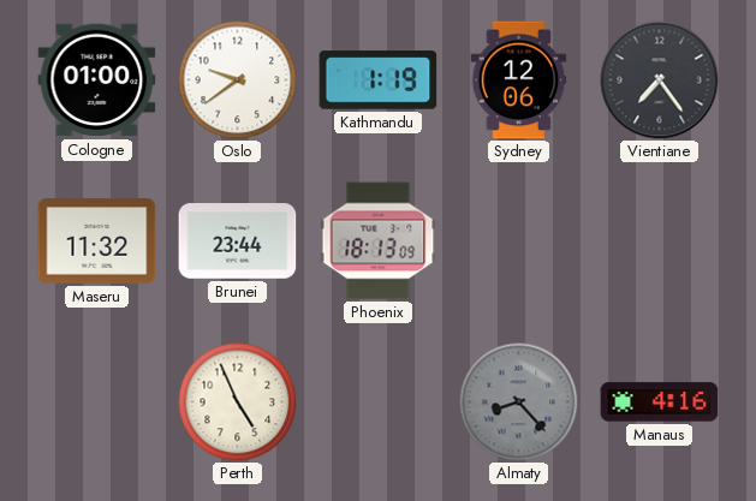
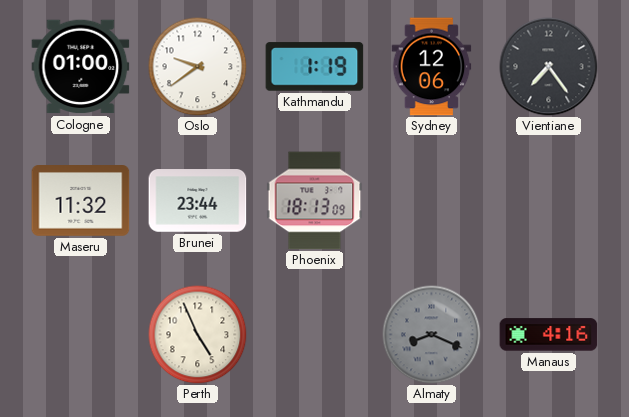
Almaty: 8:23 -> 8:19
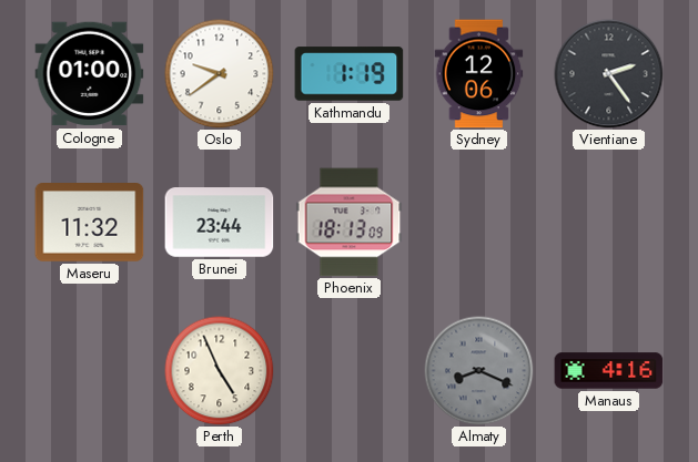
Vientiane: 7:24 -> 2:24
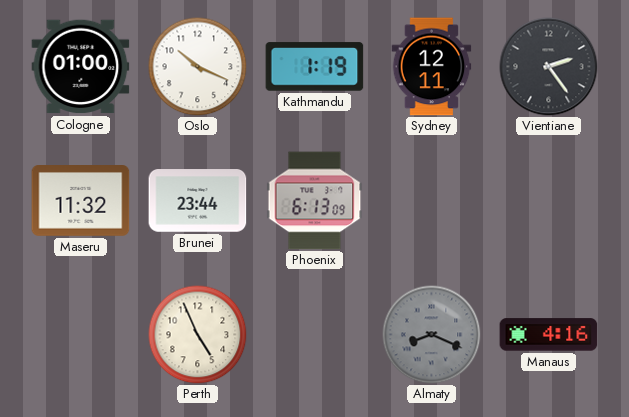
Oslo: 9:39 -> 10:19
Sydney: 12:06 -> 12:11
Phoenix: 18:13 -> 6:13
